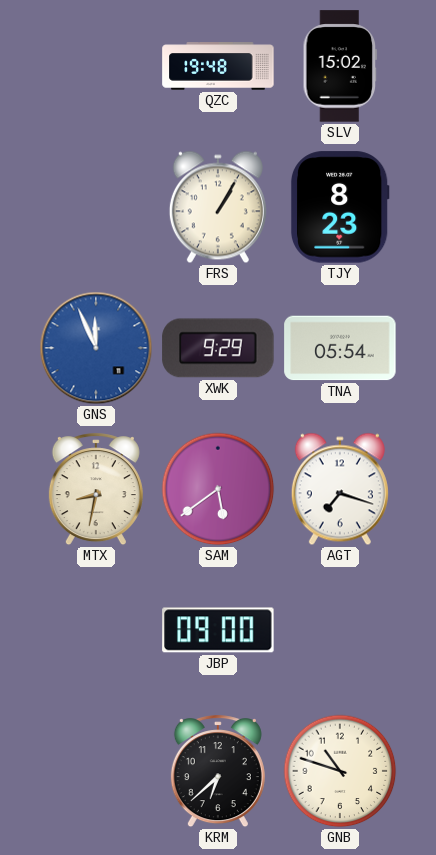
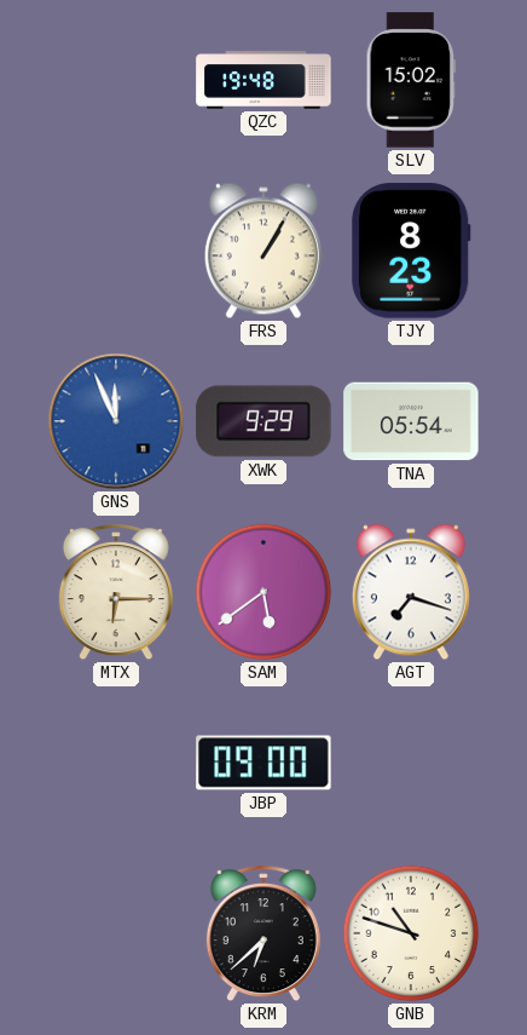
MTX: 8:32 -> 6:15
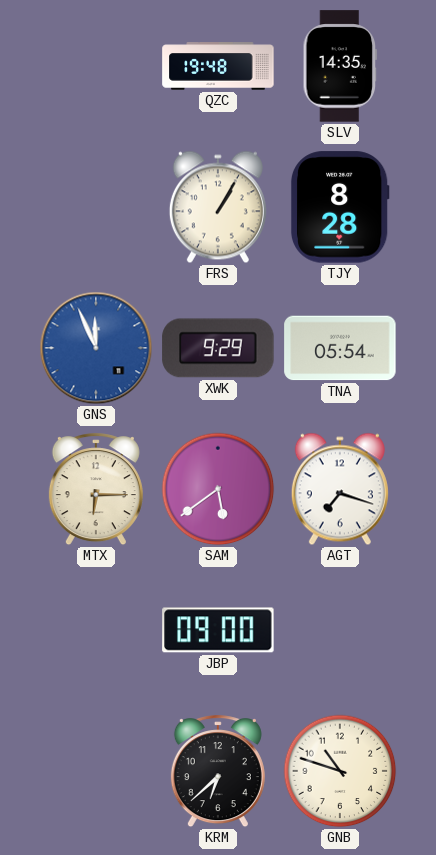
SLV: 15:02 -> 14:35
TJY: 8:23 -> 8:28
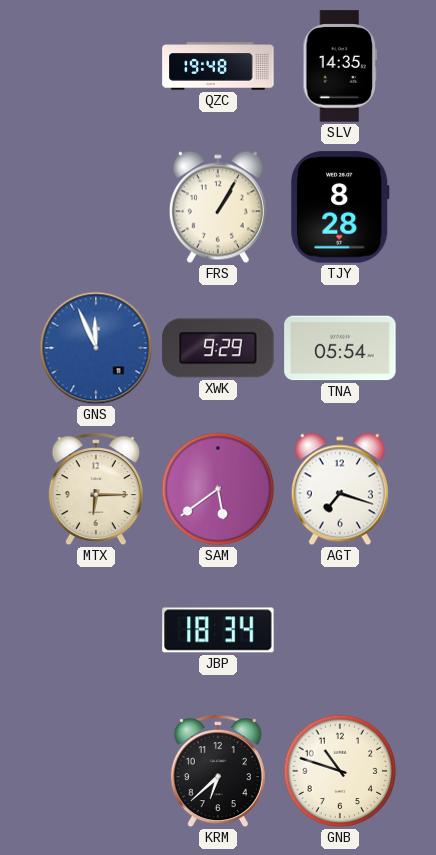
JBP: 09:00 -> 18:34
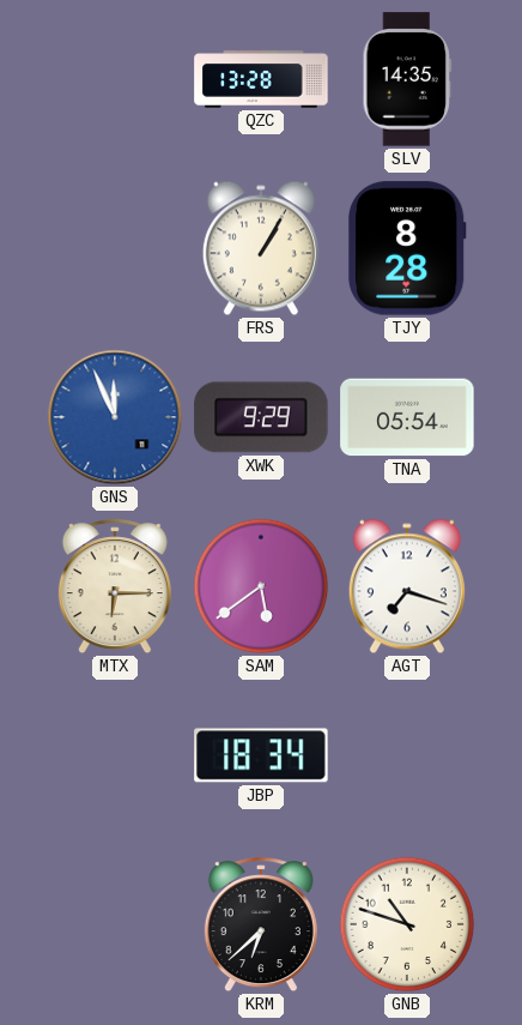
QZC: 19:48 -> 13:28
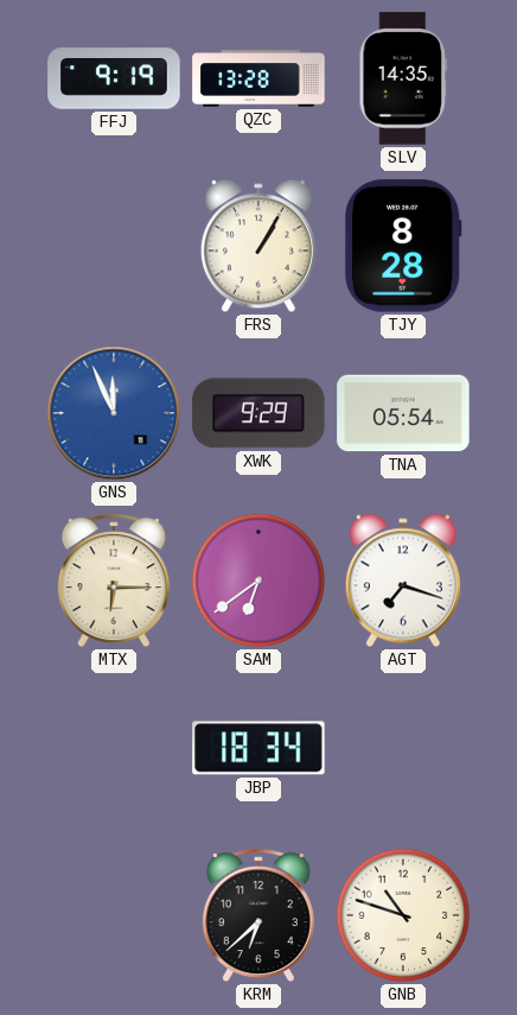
FFJ: none -> 9:19
SAM: 5:39 -> 6:39
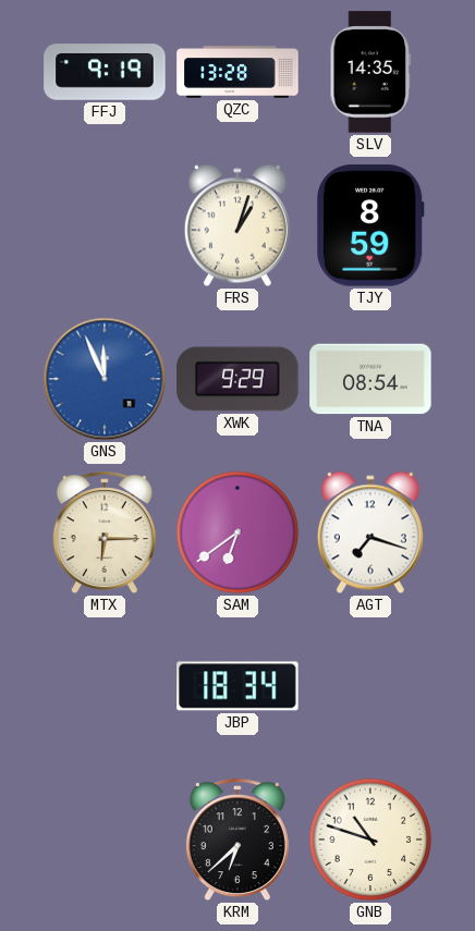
FRS: 1:05 -> 1:03
TJY: 8:28 -> 8:59
TNA: 05:54 -> 08:54
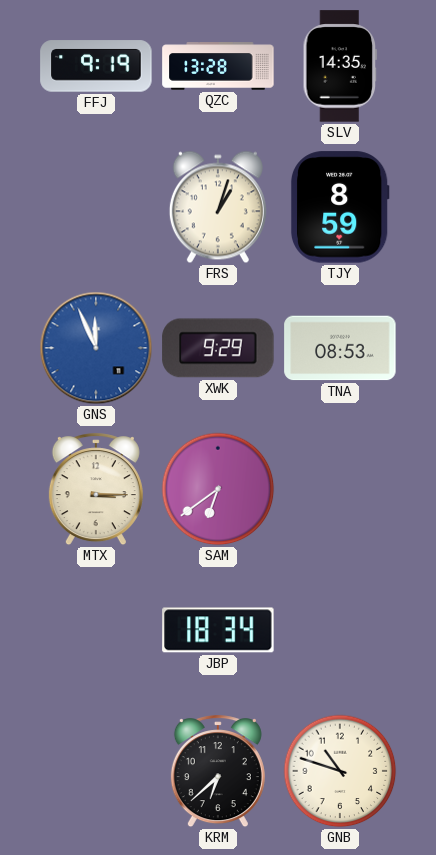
TNA: 08:54 -> 08:53
MTX: 6:15 -> 3:15
AGT: 7:18 -> none
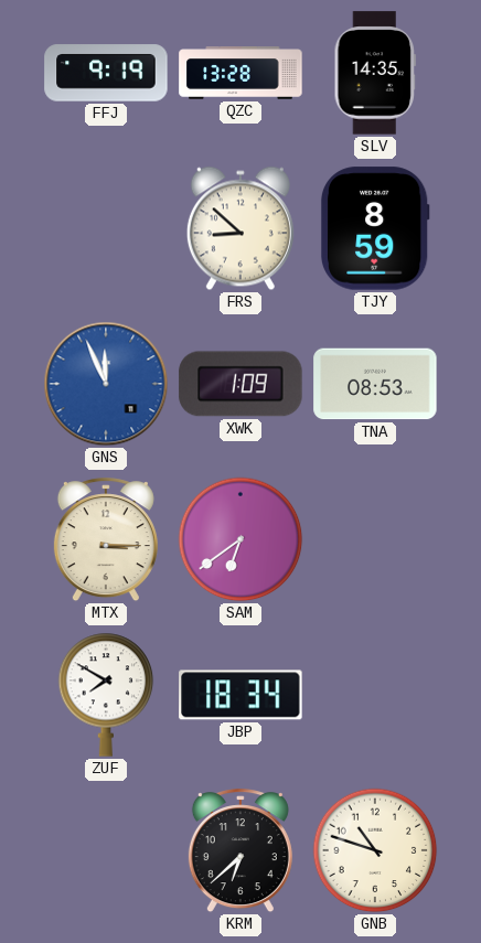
FRS: 1:03 -> 8:52
XWK: 9:29 -> 1:09
ZUF: none -> 7:50
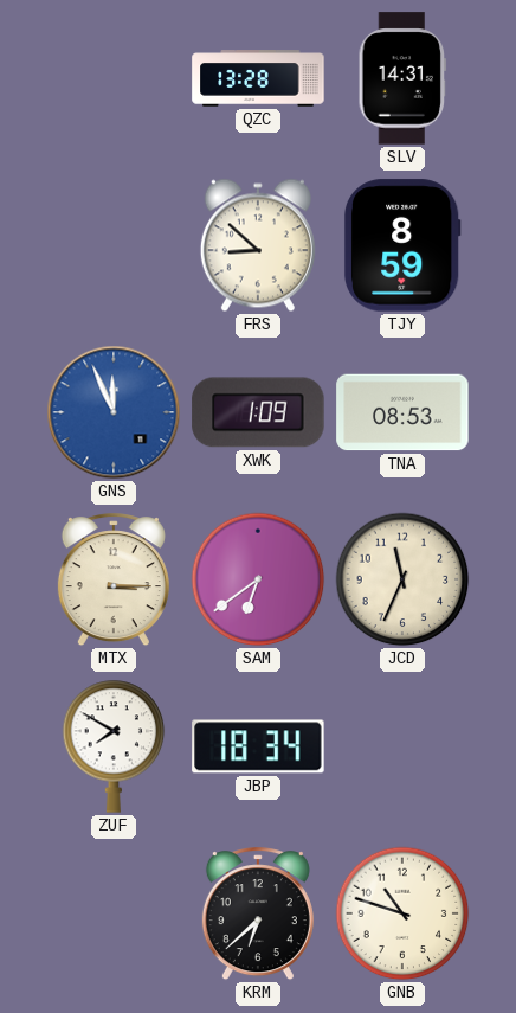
FFJ: 9:19 -> none
SLV: 14:35 -> 14:31
JCD: none -> 11:34
